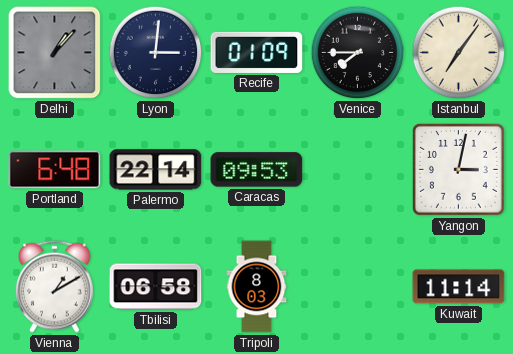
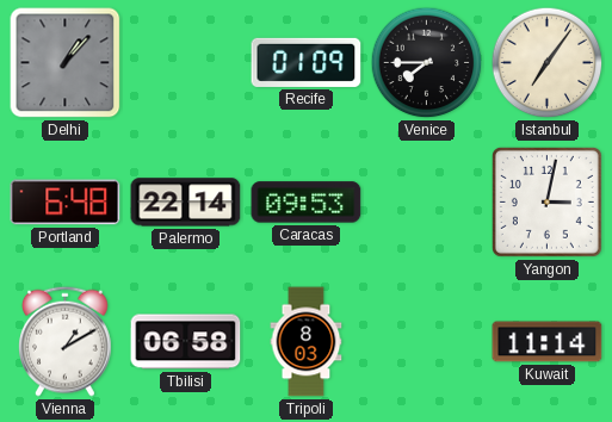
Lyon: 3:01 -> none
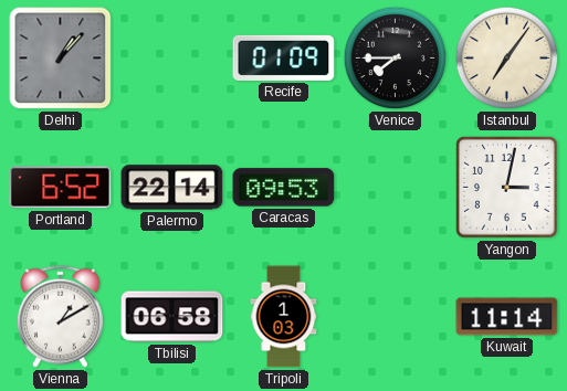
Portland: 6:48 -> 6:52
Tripoli: 8:03 -> 1:03
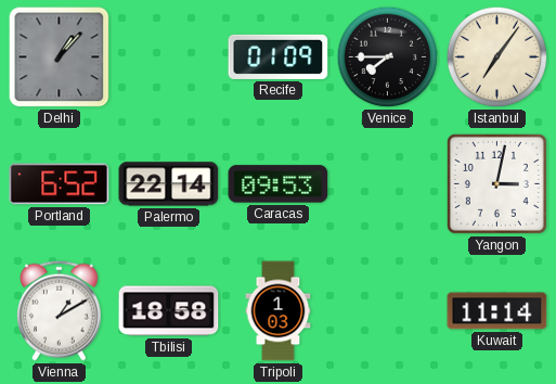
Tbilisi: 06:58 -> 18:58
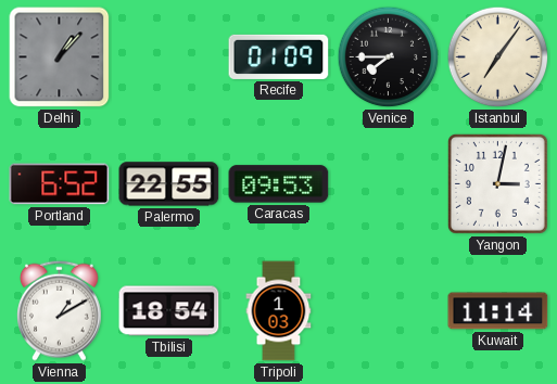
Palermo: 22:14 -> 22:55
Tbilisi: 18:58 -> 18:54
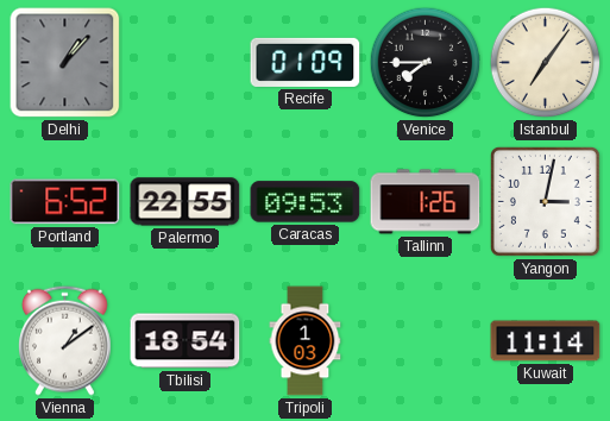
Tallinn: none -> 1:26
Vienna: 1:10 -> 1:09
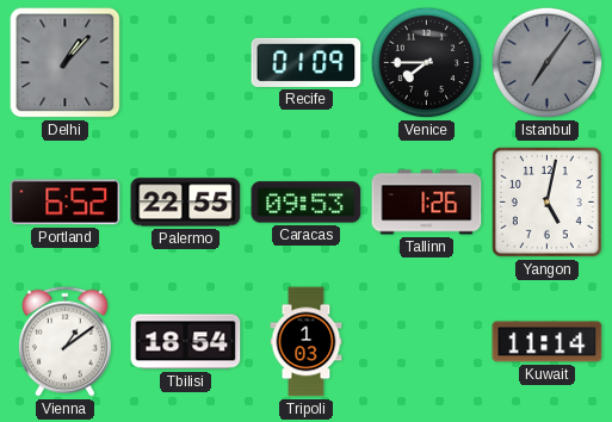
Istanbul dial: cream -> grey
Yangon: 3:02 -> 5:02
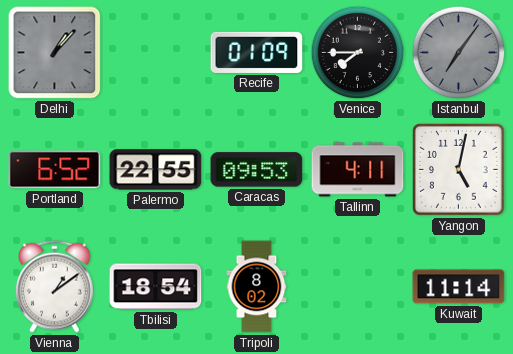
Tallinn: 1:26 -> 4:11
Tripoli: 1:03 -> 8:02
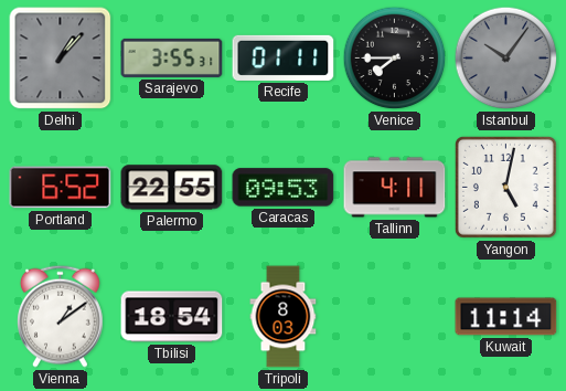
Sarajevo: none -> 3:55
Recife: 01:09 -> 01:11
Istanbul: 7:06 -> 10:06
Tripoli: 8:02 -> 8:03
